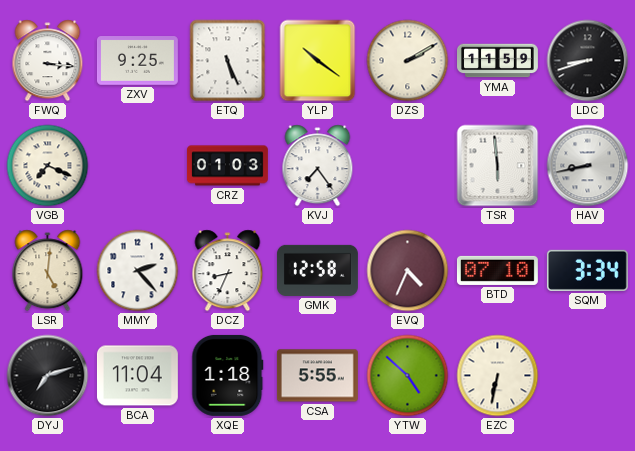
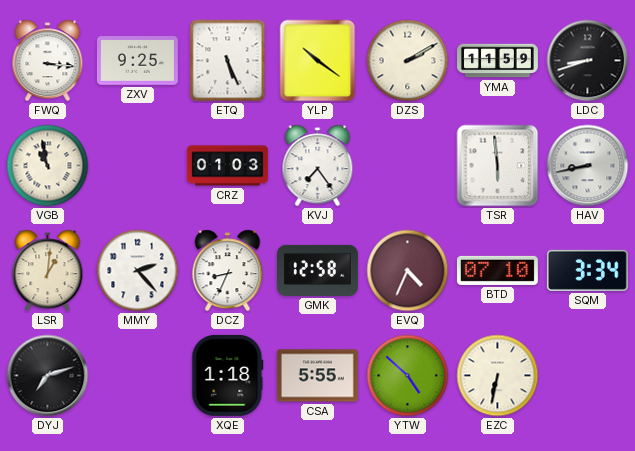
VGB: 7:19 -> 10:58
LSR: 5:01 -> 1:01
BCA: 11:04 -> none
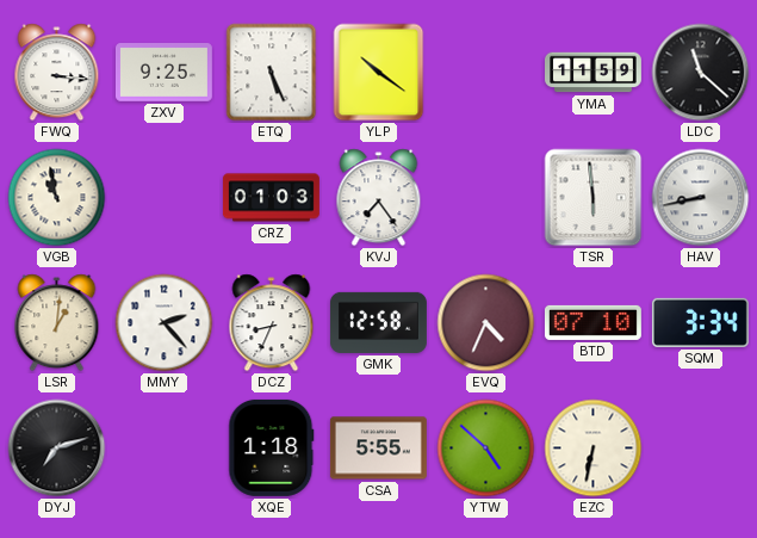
DZS: 2:10 -> none
LDC: 8:42 -> 11:22
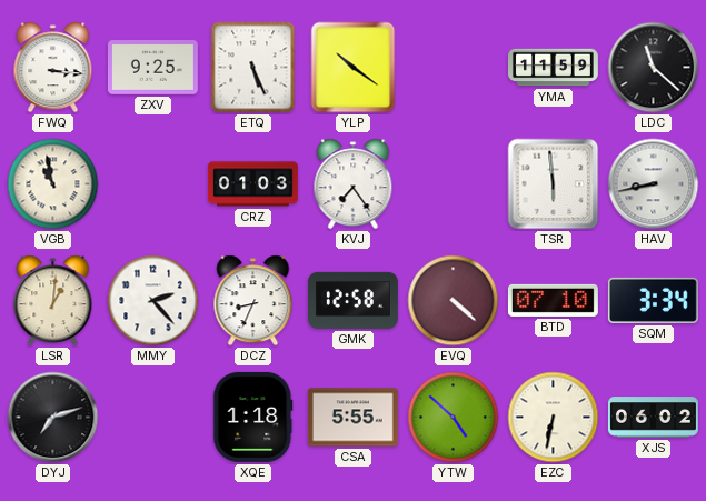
EVQ: 4:34 -> 4:22
XJS: none -> 06:02
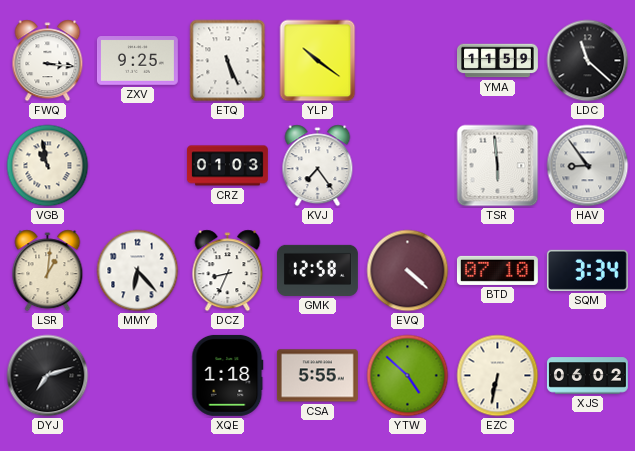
HAV: 8:43 -> 8:54
MMY: 2:23 -> 6:23
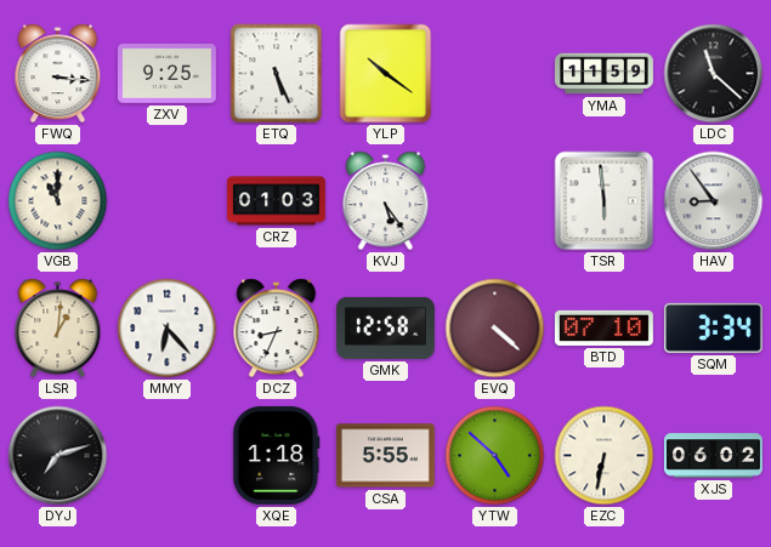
VGB: 10:58 -> 11:00
KVJ: 7:24 -> 5:24
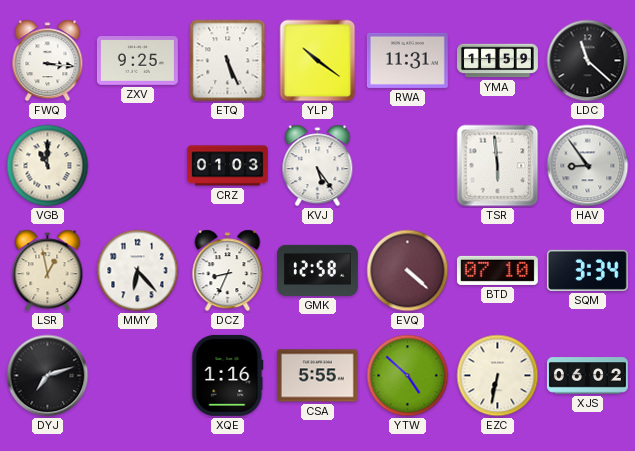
RWA: none -> 11:31
LSR: 1:01 -> 12:58
XQE: 1:18 -> 1:16
